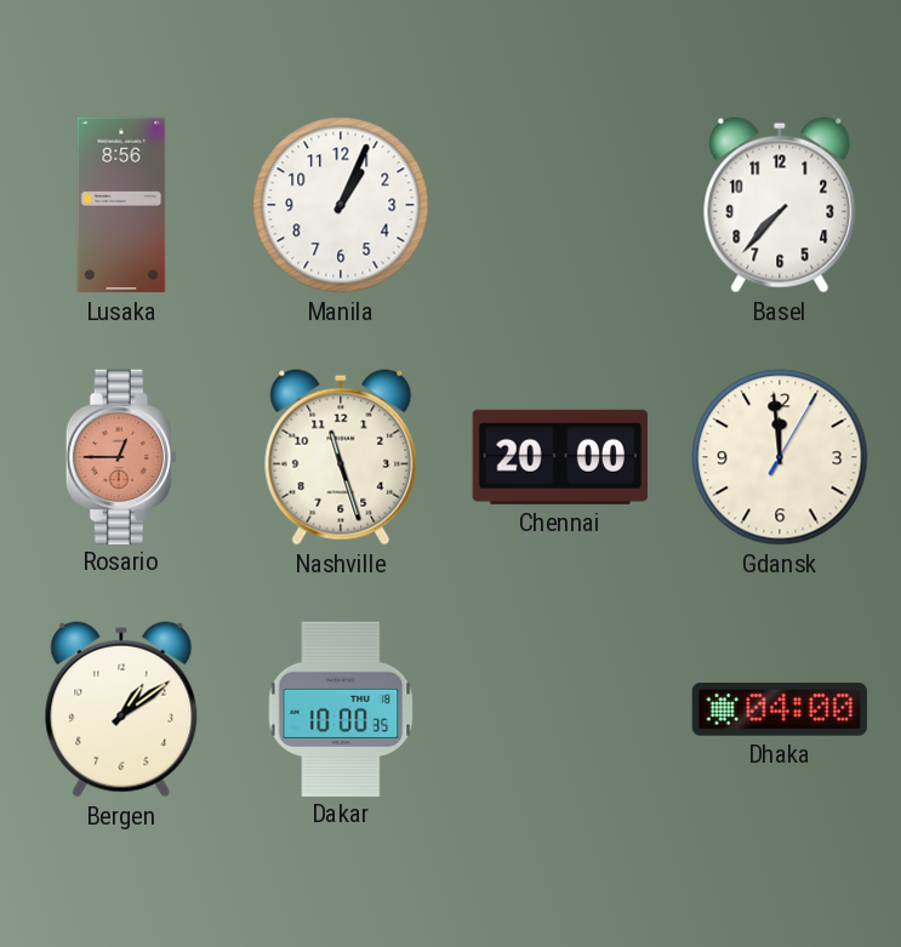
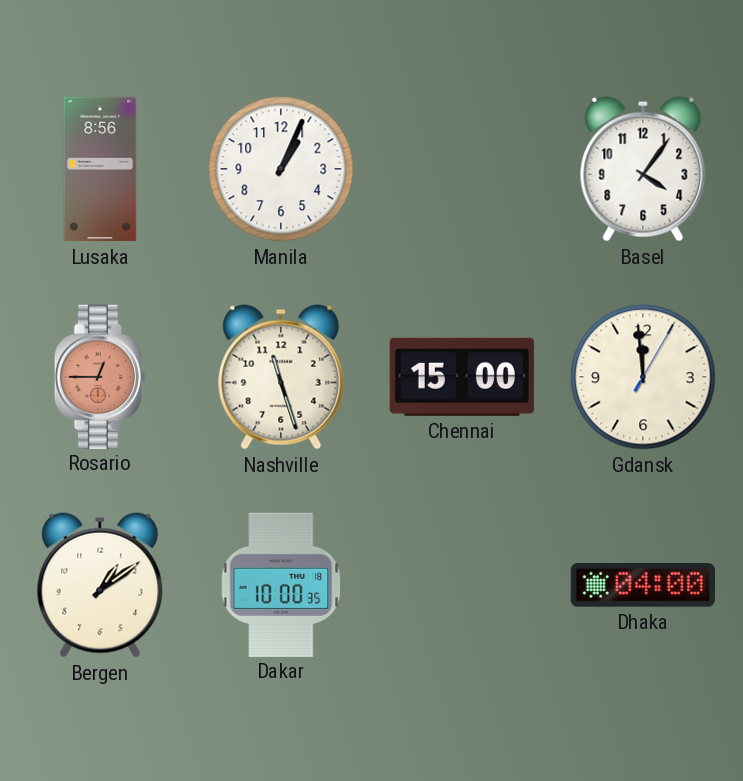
Basel: 7:37 -> 4:06
Chennai: 20:00 -> 15:00
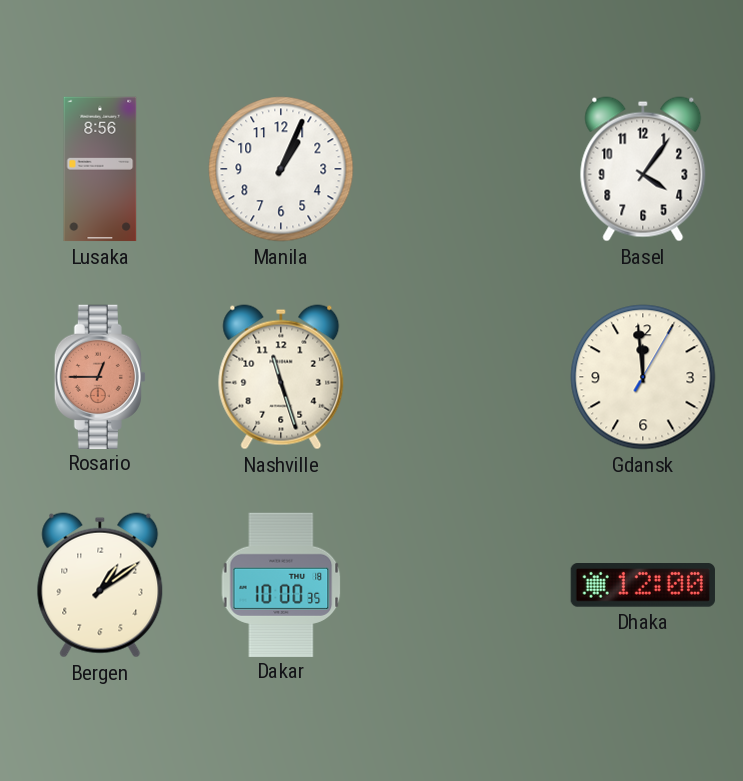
Chennai: 15:00 -> none
Dhaka: 04:00 -> 12:00
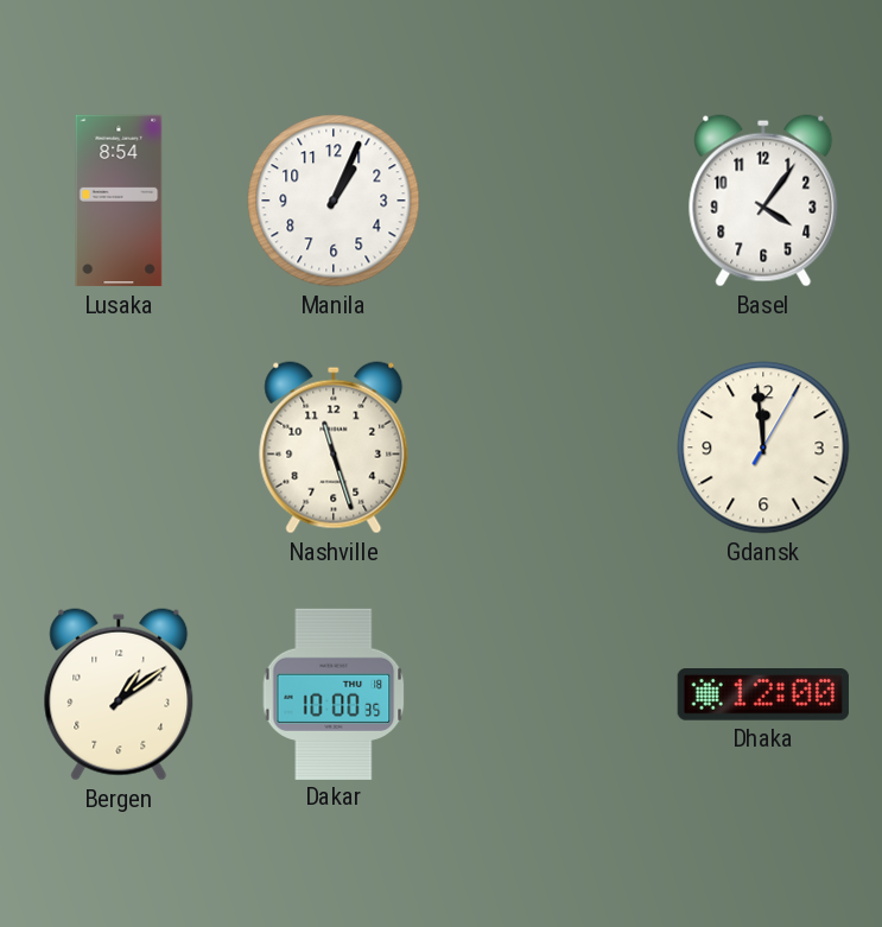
Lusaka: 8:56 -> 8:54
Rosario: 12:45 -> none
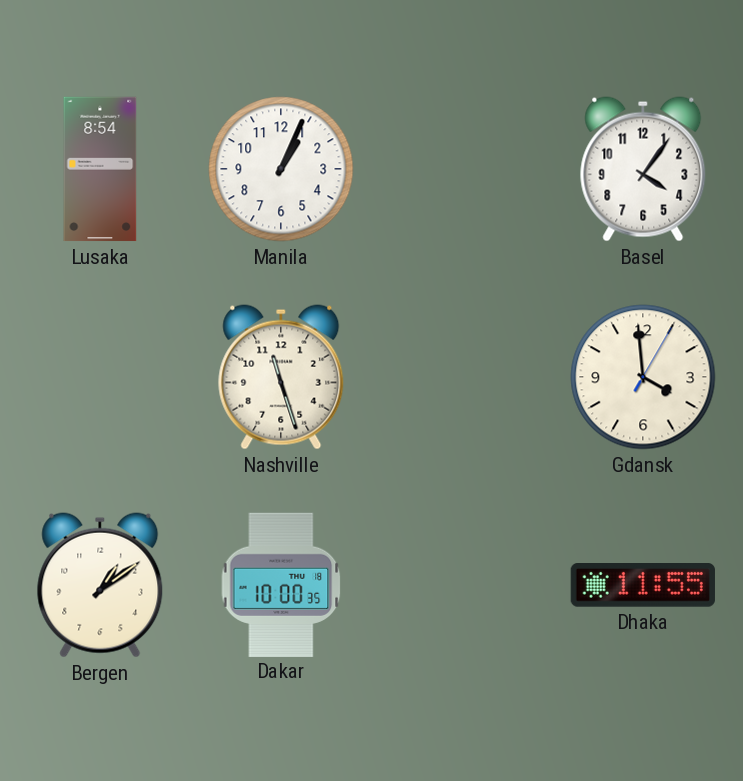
Gdansk: 11:59 -> 3:59
Dhaka: 12:00 -> 11:55
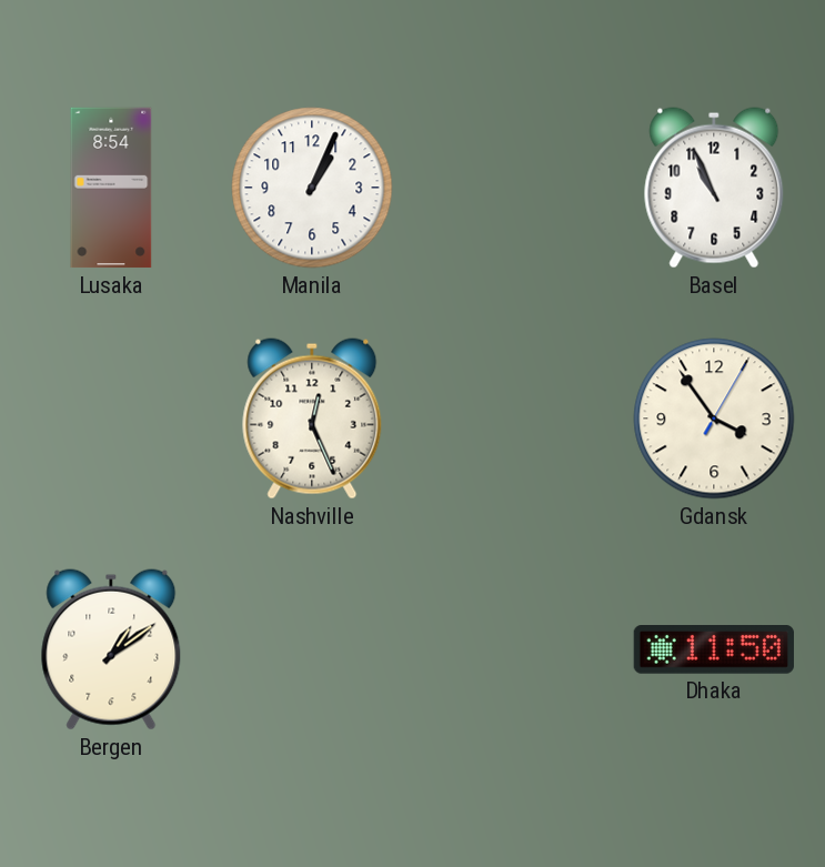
Basel: 4:06 -> 10:56
Nashville: 11:27 -> 12:26
Gdansk: 3:59 -> 3:54
Dakar: 10:00 -> none
Dhaka: 11:55 -> 11:50
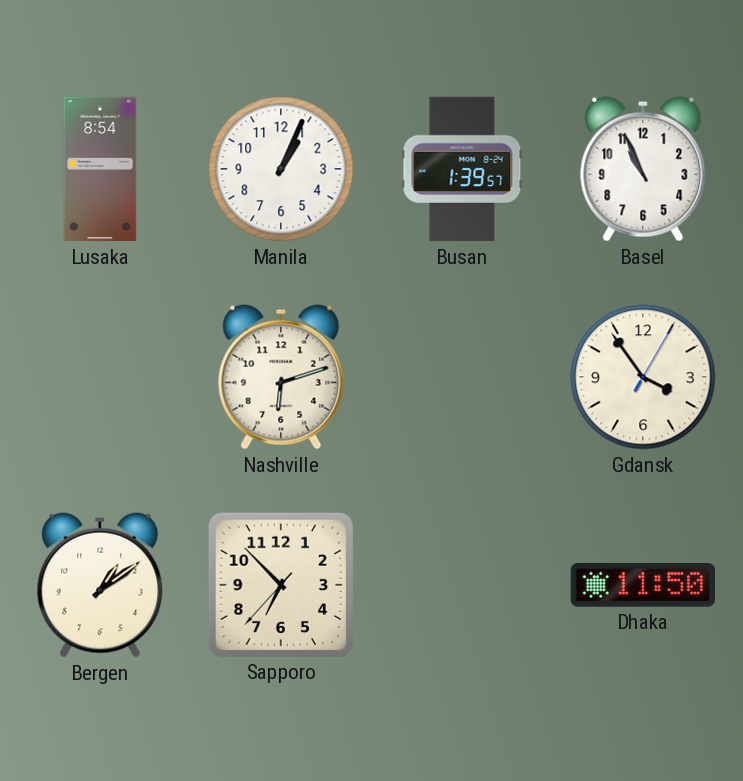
Busan: none -> 1:39
Nashville: 12:26 -> 6:12
Sapporo: none -> 6:52
